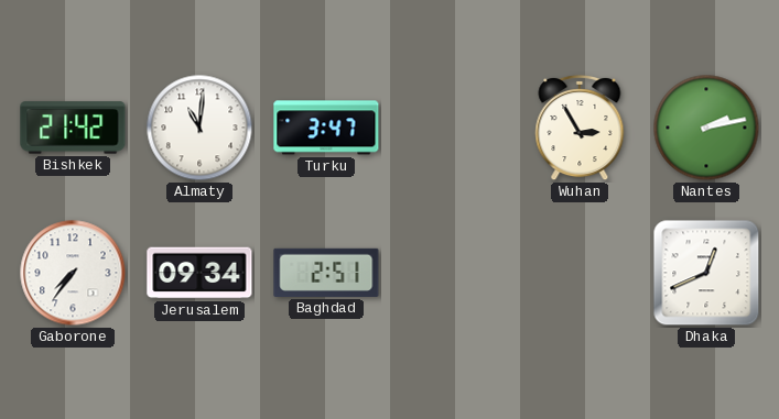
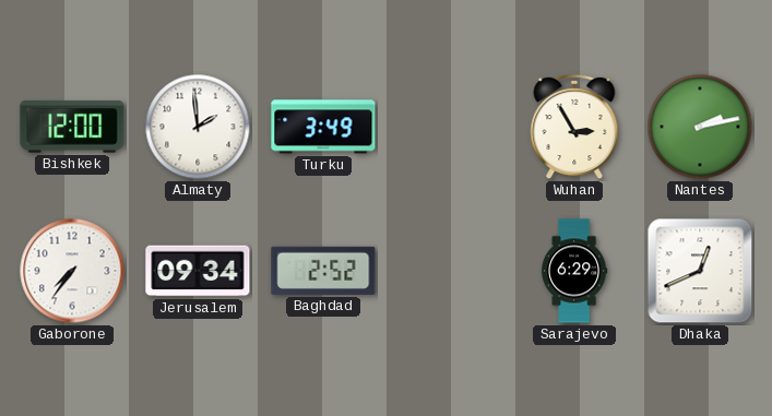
Bishkek: 21:42 -> 12:00
Almaty: 11:01 -> 1:59
Turku: 3:47 -> 3:49
Baghdad: 2:51 -> 2:52
Sarajevo: none -> 6:29
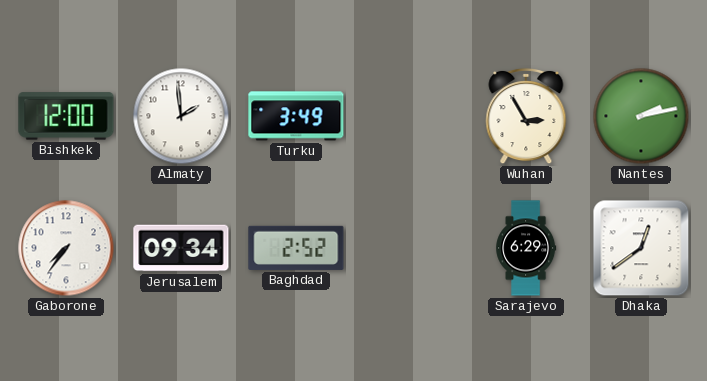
Dhaka: 12:41 -> 12:39
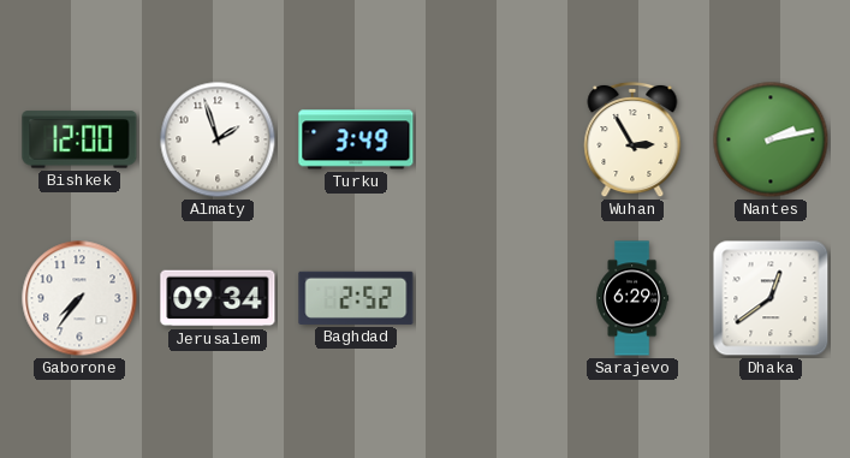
Almaty: 1:59 -> 1:57
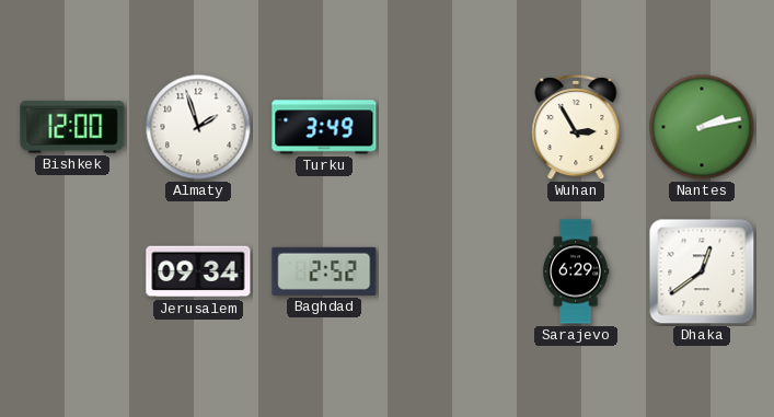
Gaborone: 7:36 -> none
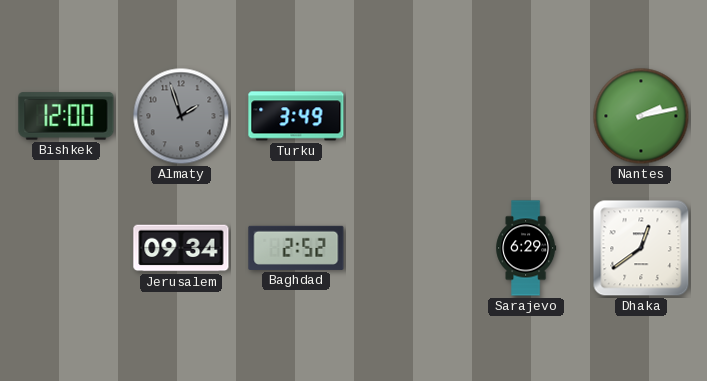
Almaty dial: white -> grey
Wuhan: 2:55 -> none
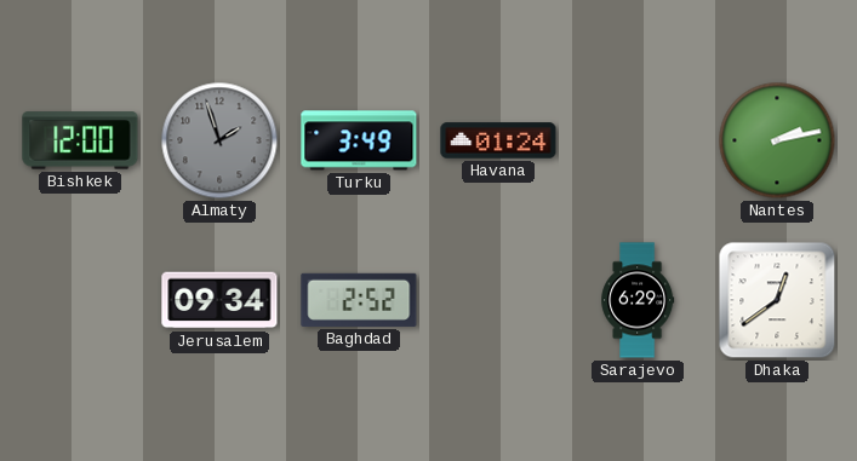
Havana: none -> 01:24
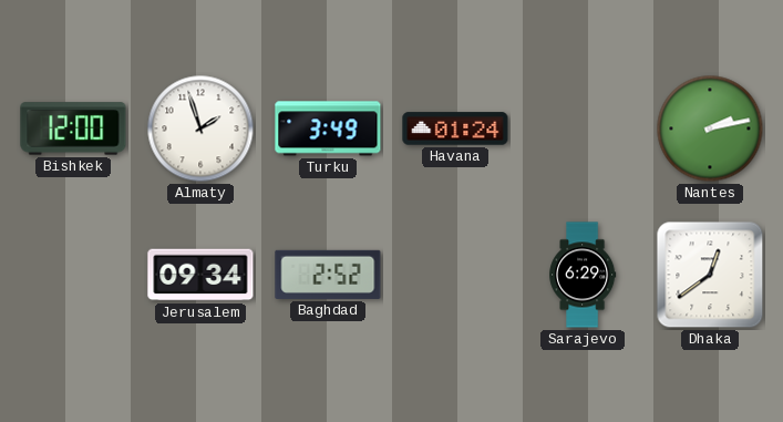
Almaty dial: grey -> white
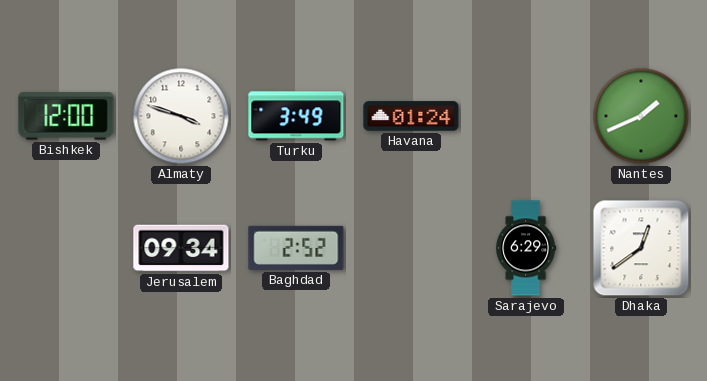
Almaty: 1:57 -> 3:48
Nantes: 2:13 -> 1:41
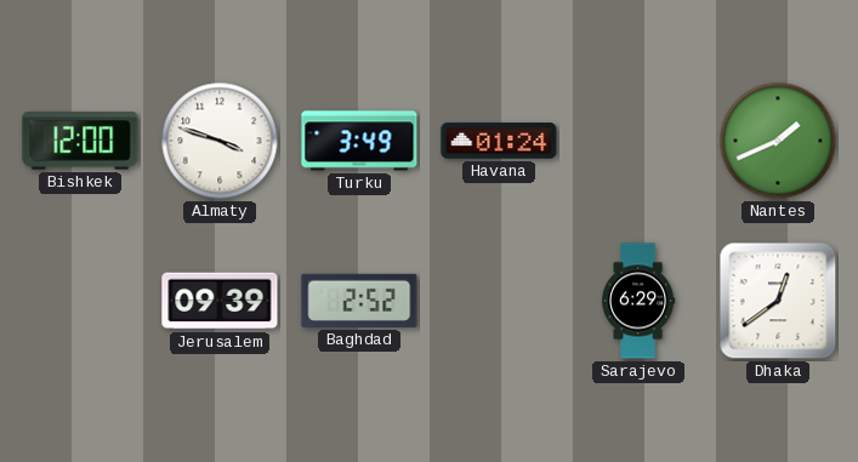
Jerusalem: 09:34 -> 09:39
